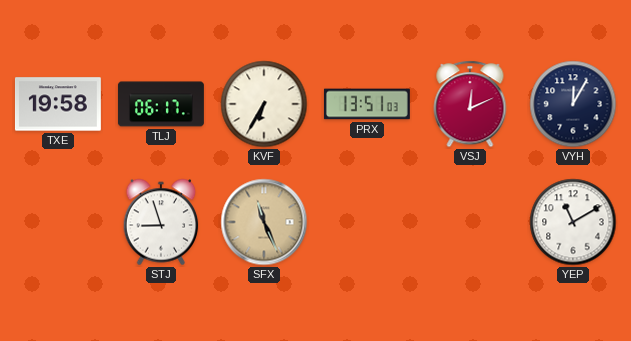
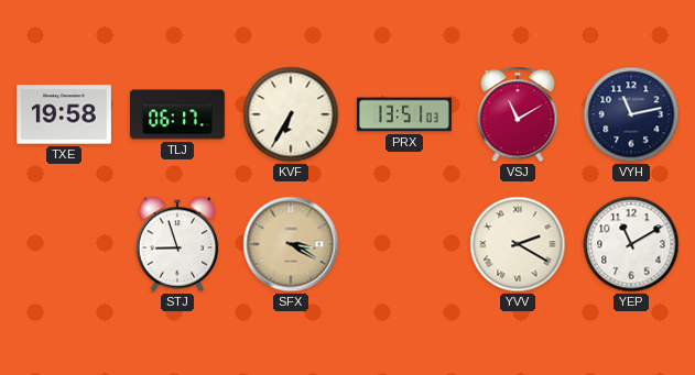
VSJ: 12:11 -> 11:10
VYH: 12:05 -> 11:13
SFX: 11:26 -> 3:20
YVV: none -> 2:20
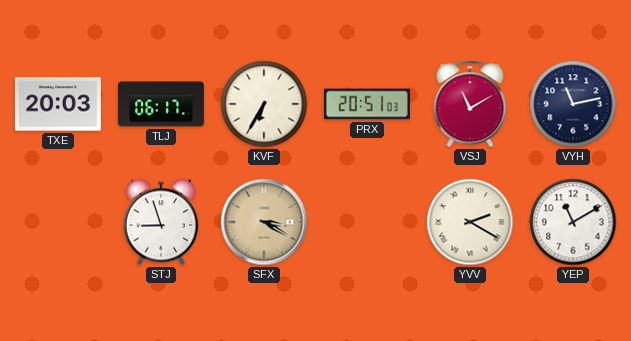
TXE: 19:58 -> 20:03
PRX: 13:51 -> 20:51
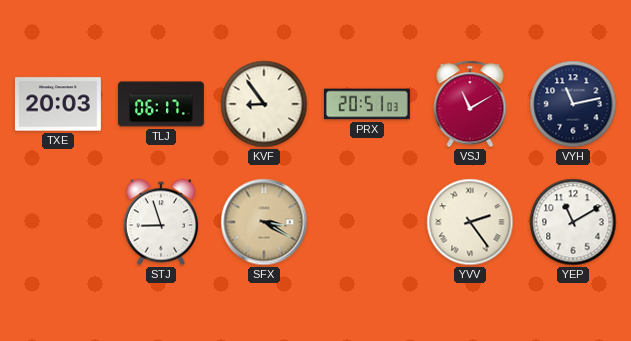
KVF: 6:35 -> 8:54
YVV: 2:20 -> 2:24
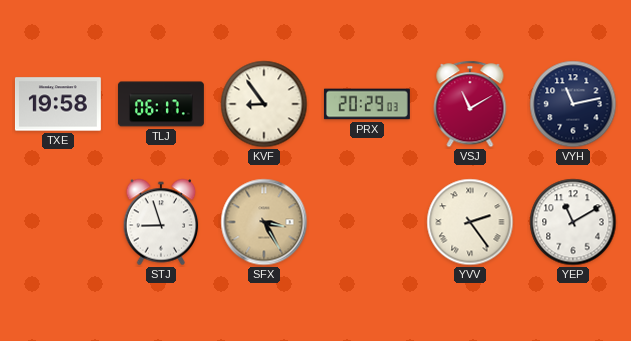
TXE: 20:03 -> 19:58
PRX: 20:51 -> 20:29
SFX: 3:20 -> 3:25
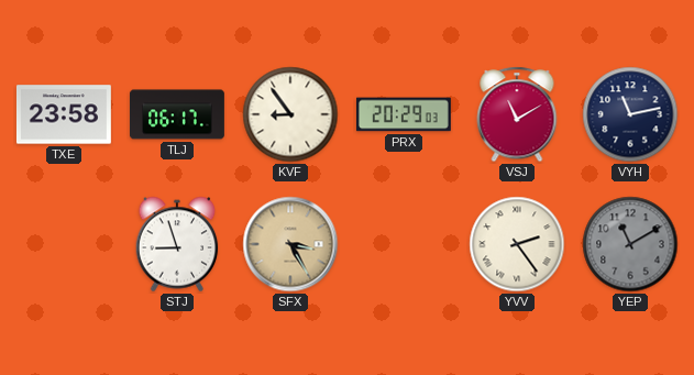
TXE: 19:58 -> 23:58
YEP dial: white -> grey
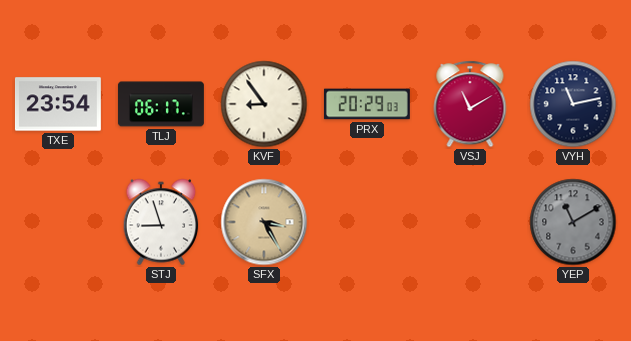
TXE: 23:58 -> 23:54
YVV: 2:24 -> none
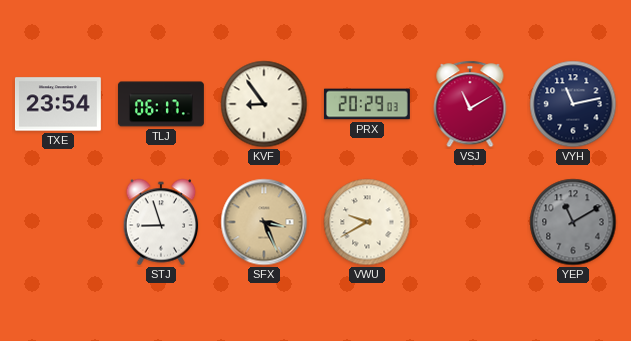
SFX: 3:25 -> 3:26
VWU: none -> 9:40
